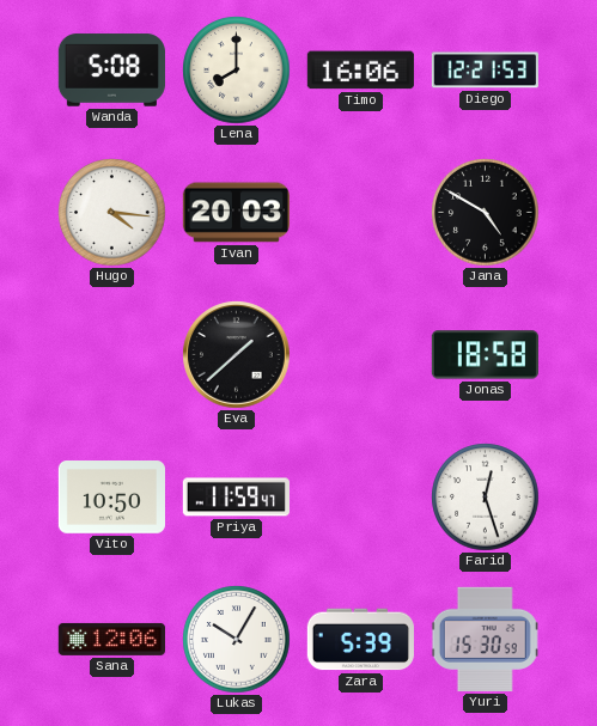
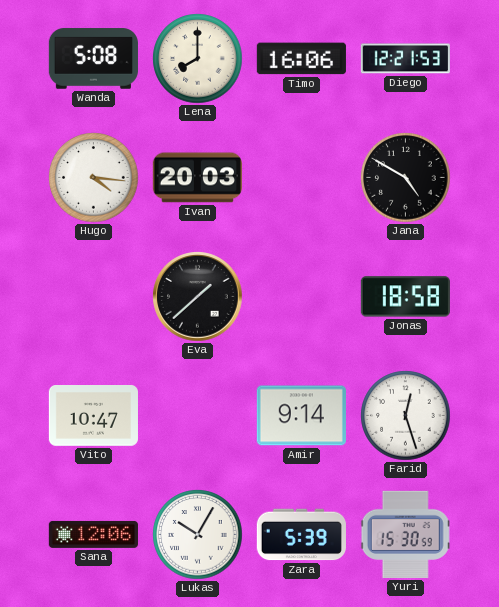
Vito: 10:50 -> 10:47
Priya: 11:59 -> none
Amir: none -> 9:14
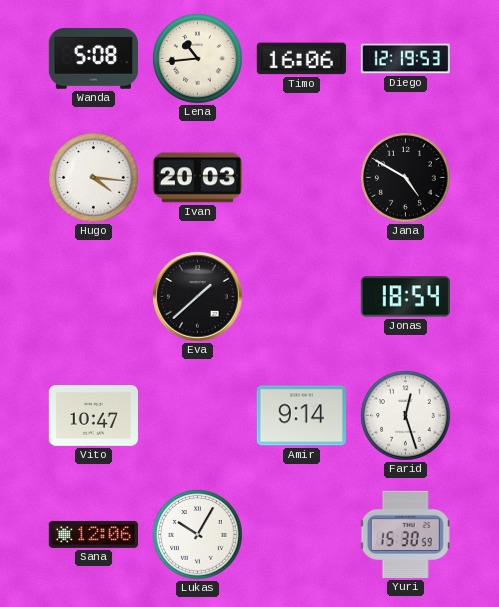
Lena: 8:00 -> 10:44
Diego: 12:21 -> 12:19
Jonas: 18:58 -> 18:54
Zara: 5:39 -> none
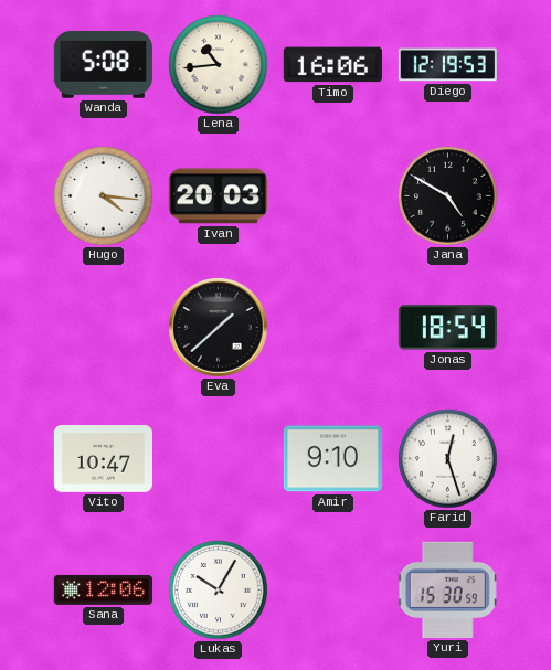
Amir: 9:14 -> 9:10
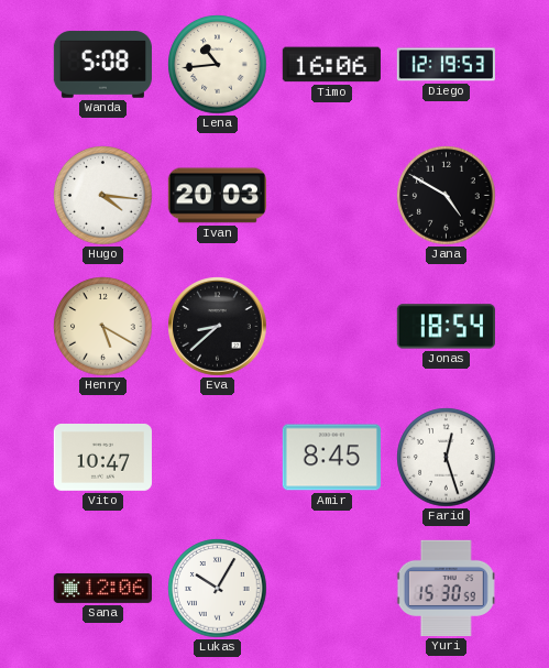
Henry: none -> 5:20
Eva: 1:38 -> 8:38
Amir: 9:10 -> 8:45
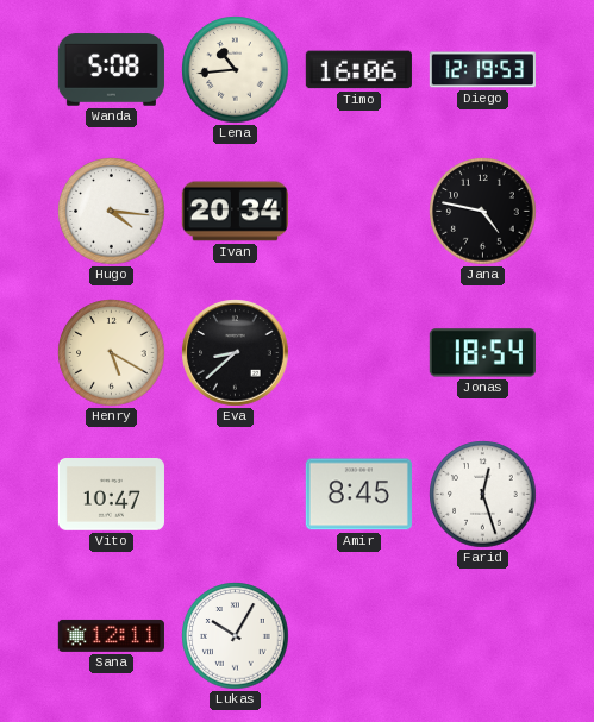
Ivan: 20:03 -> 20:34
Jana: 4:50 -> 4:47
Sana: 12:06 -> 12:11
Yuri: 15:30 -> none
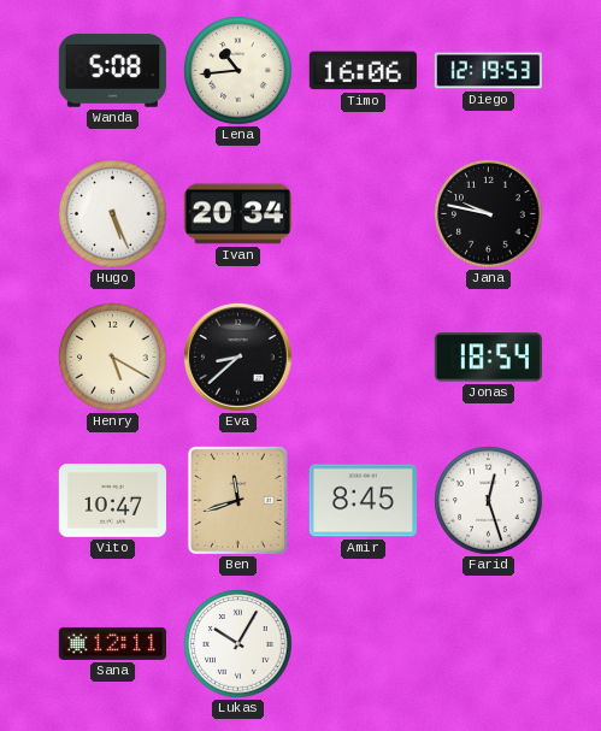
Hugo: 4:16 -> 5:26
Jana: 4:47 -> 9:47
Ben: none -> 11:42
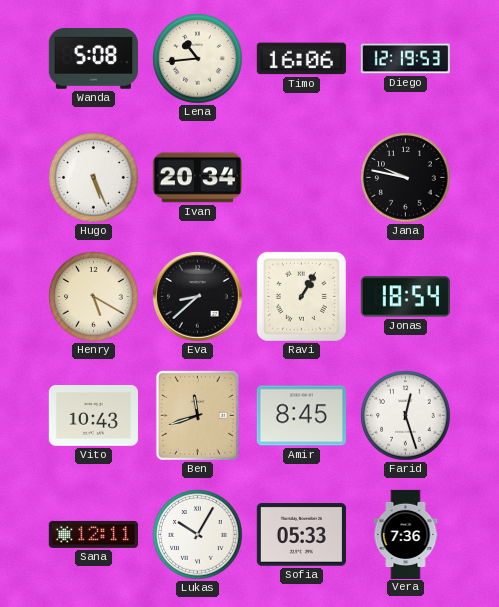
Ravi: none -> 1:05
Vito: 10:47 -> 10:43
Sofia: none -> 05:33
Vera: none -> 7:36
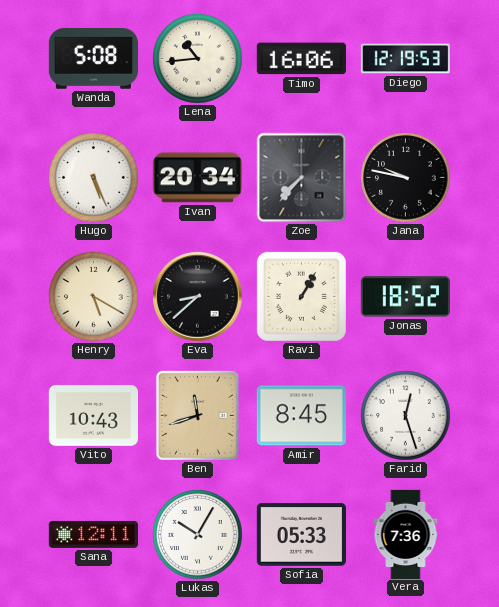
Zoe: none -> 7:37
Jonas: 18:54 -> 18:52
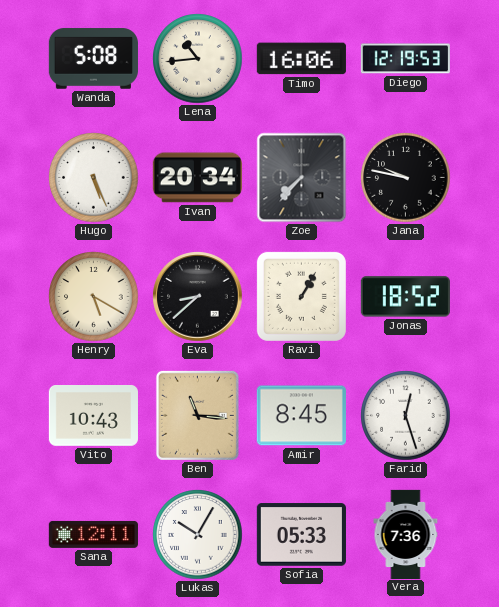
Ben: 11:42 -> 11:16
